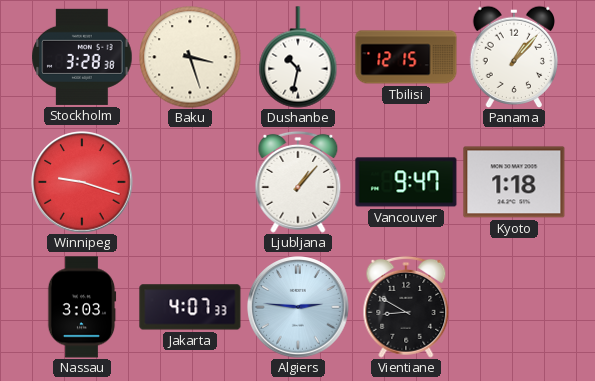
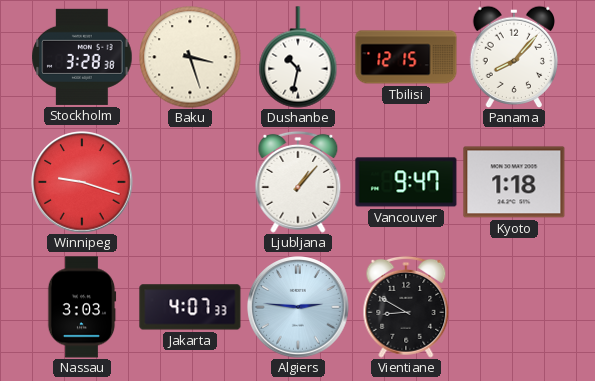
Panama: 1:07 -> 8:07
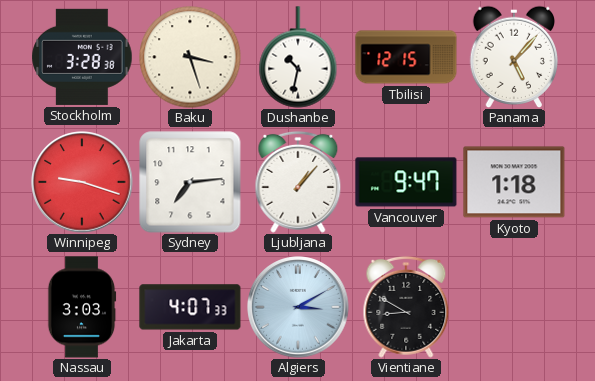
Panama: 8:07 -> 5:07
Sydney: none -> 7:14
Algiers: 2:46 -> 3:10
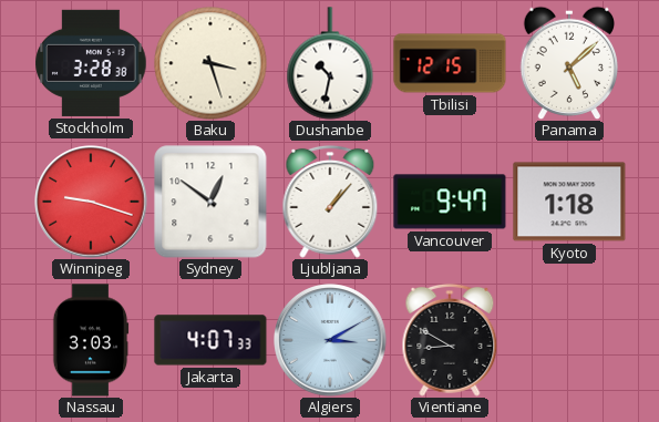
Panama: 5:07 -> 5:08
Sydney: 7:14 -> 12:51
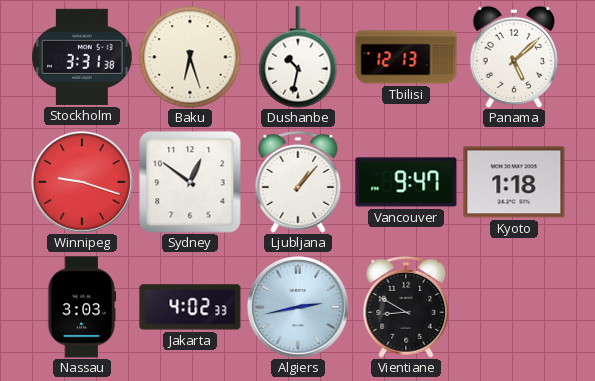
Stockholm: 3:28 -> 3:31
Baku: 3:27 -> 6:27
Tbilisi: 12:15 -> 12:13
Jakarta: 4:07 -> 4:02
Algiers: 3:10 -> 2:43
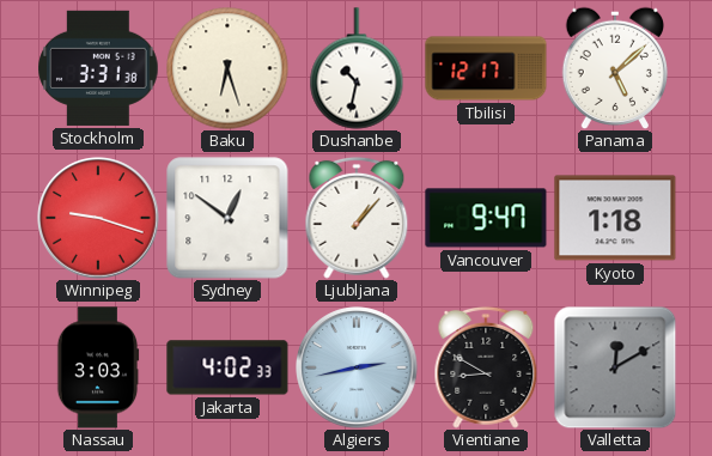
Tbilisi: 12:13 -> 12:17
Valletta: none -> 12:10
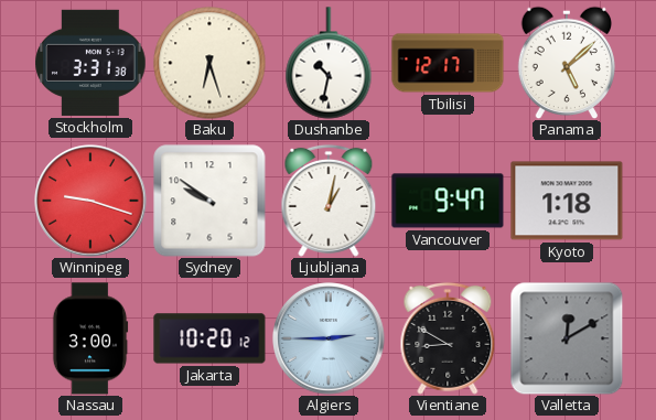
Sydney: 12:51 -> 9:51
Ljubljana: 1:07 -> 1:02
Nassau: 3:03 -> 3:00
Jakarta: 4:02 -> 10:20
Algiers: 2:43 -> 2:45
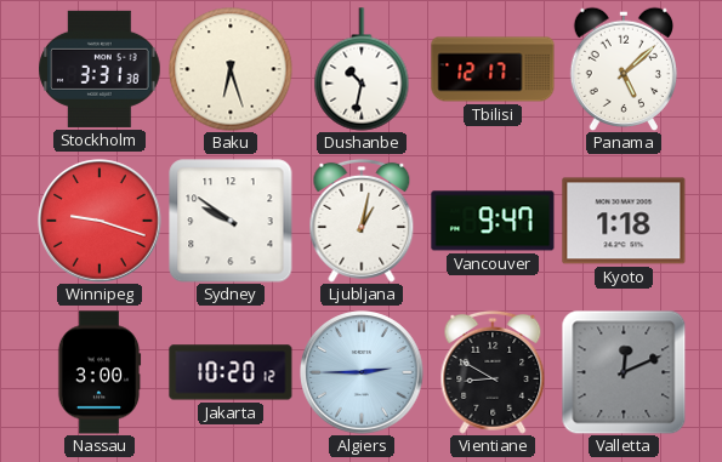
Valletta: 12:10 -> 12:11
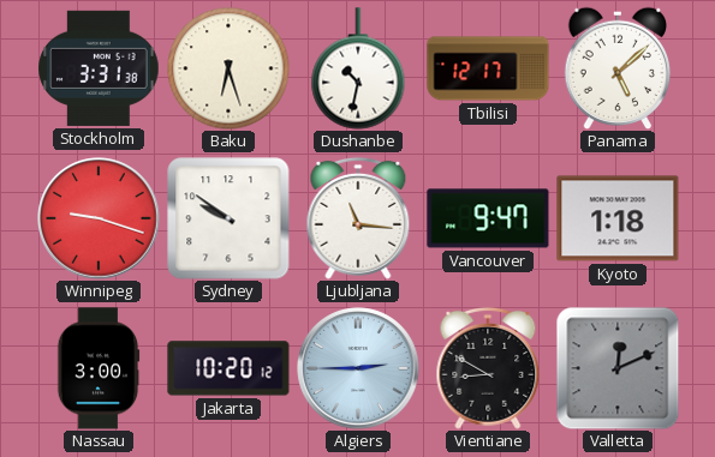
Ljubljana: 1:02 -> 11:16
